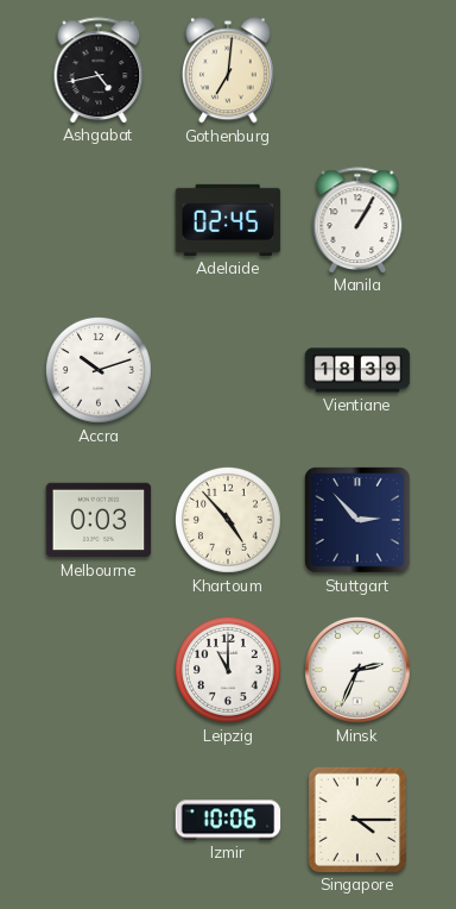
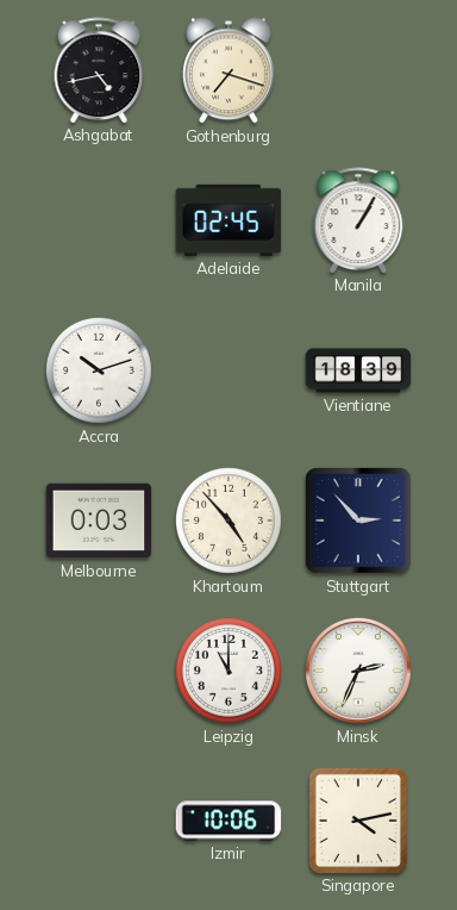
Gothenburg: 7:01 -> 7:18
Singapore: 4:15 -> 4:13
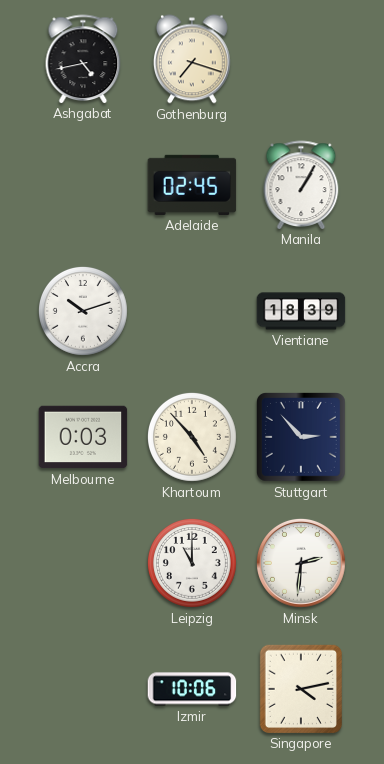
Minsk: 2:34 -> 2:31
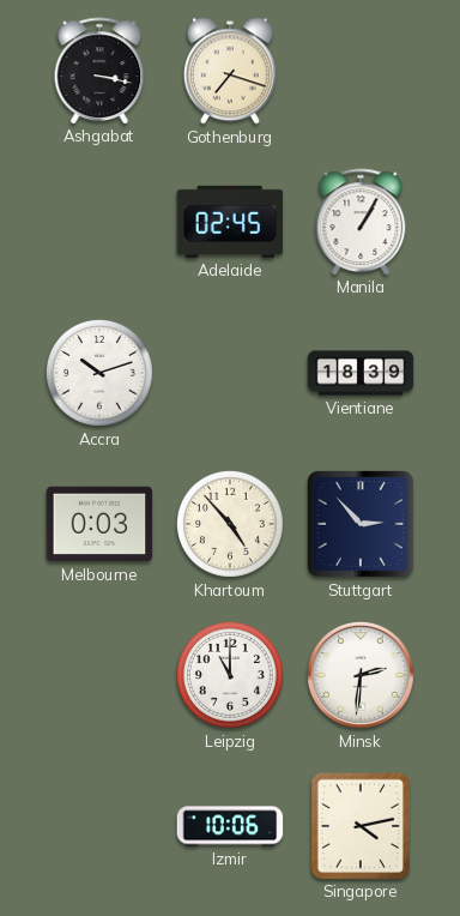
Ashgabat: 4:43 -> 3:17
